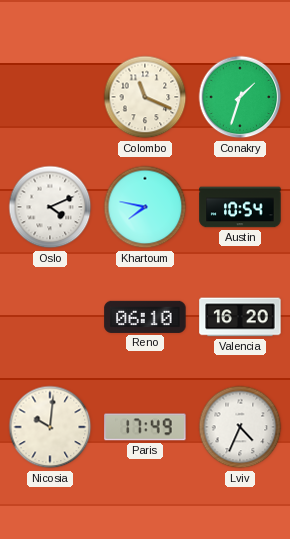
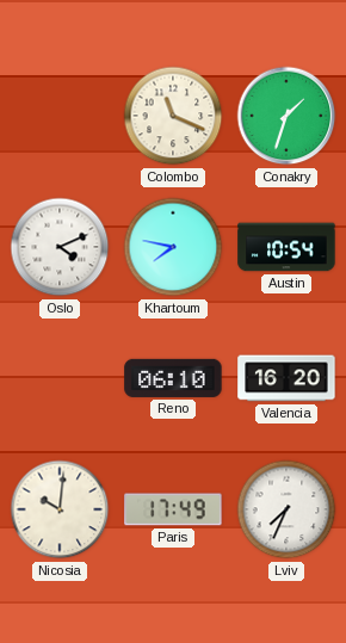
Lviv: 4:34 -> 7:34
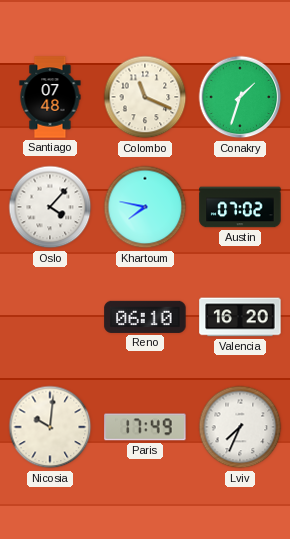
Santiago: none -> 07:48
Oslo: 4:11 -> 4:07
Austin: 10:54 -> 07:02
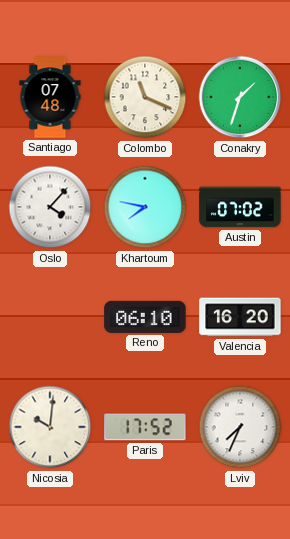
Paris: 17:49 -> 17:52
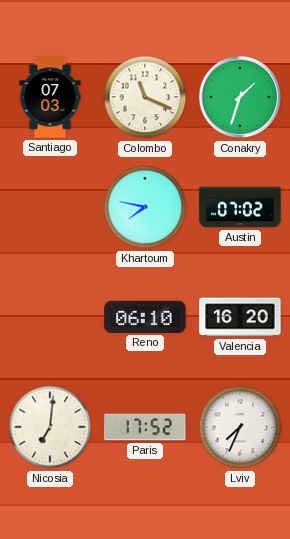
Santiago: 07:48 -> 07:03
Oslo: 4:07 -> none
Nicosia: 10:01 -> 7:01
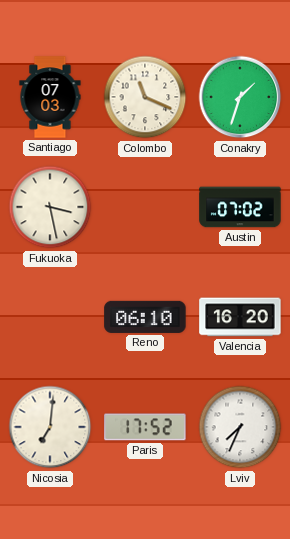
Fukuoka: none -> 3:28
Khartoum: 7:47 -> none
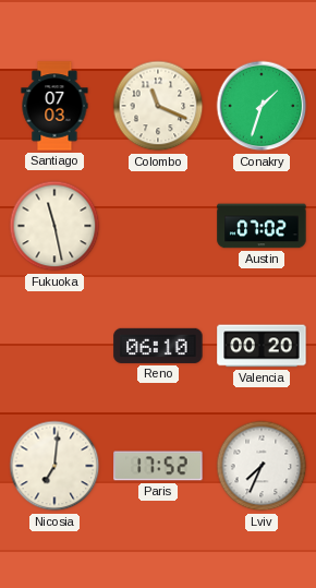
Fukuoka: 3:28 -> 11:28
Valencia: 16:20 -> 00:20
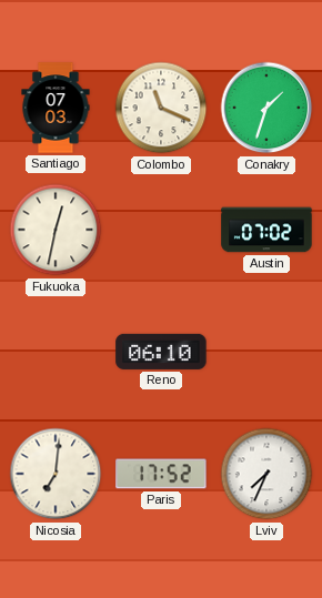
Fukuoka: 11:28 -> 12:32
Valencia: 00:20 -> none
